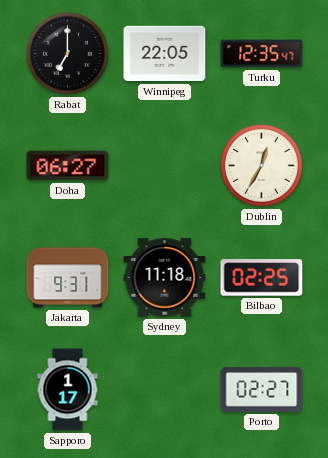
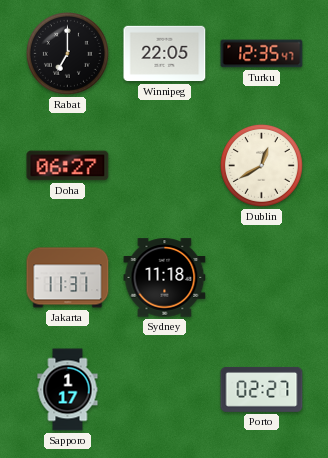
Dublin: 12:35 -> 12:40
Jakarta: 9:31 -> 11:31
Bilbao: 02:25 -> none
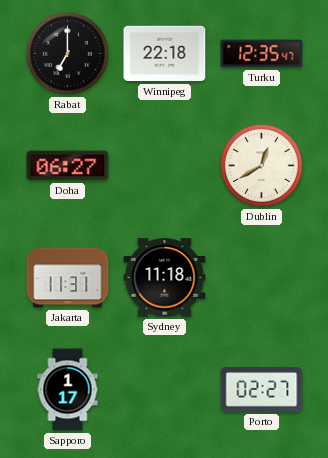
Winnipeg: 22:05 -> 22:18
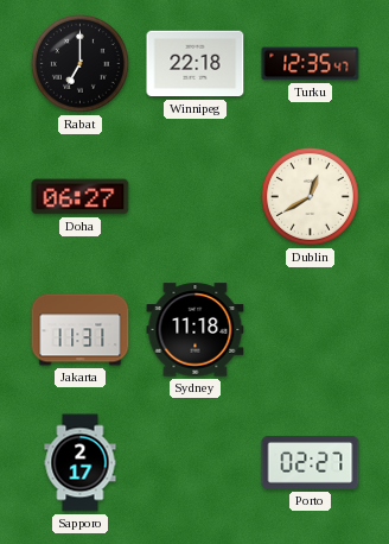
Sapporo: 1:17 -> 2:17
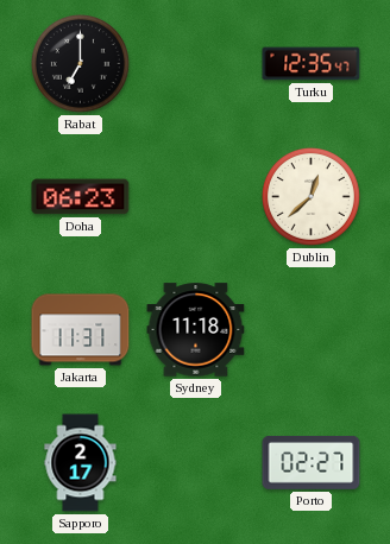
Winnipeg: 22:18 -> none
Doha: 06:27 -> 06:23
Dublin: 12:40 -> 12:38
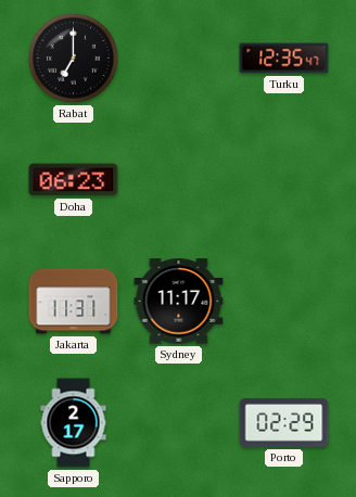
Dublin: 12:38 -> none
Sydney: 11:18 -> 11:17
Porto: 02:27 -> 02:29
